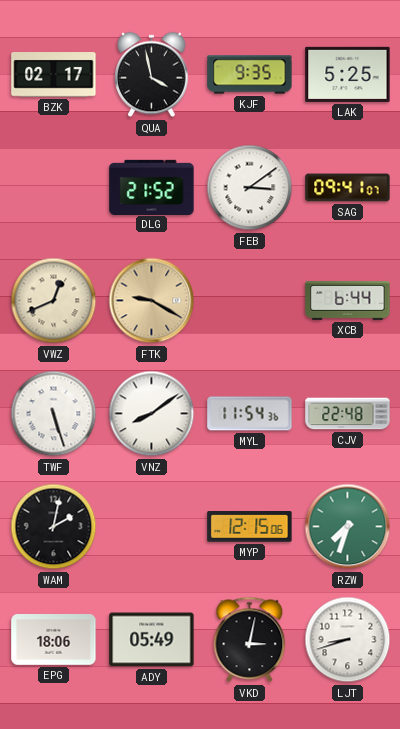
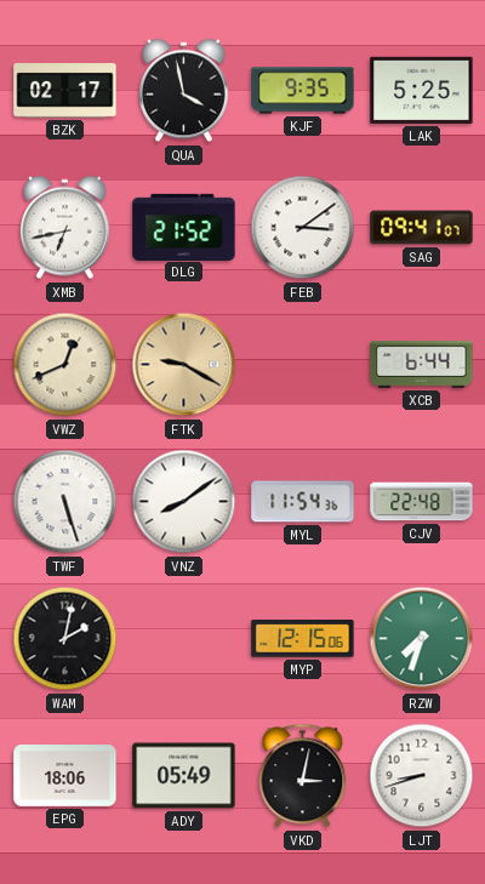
XMB: none -> 6:43
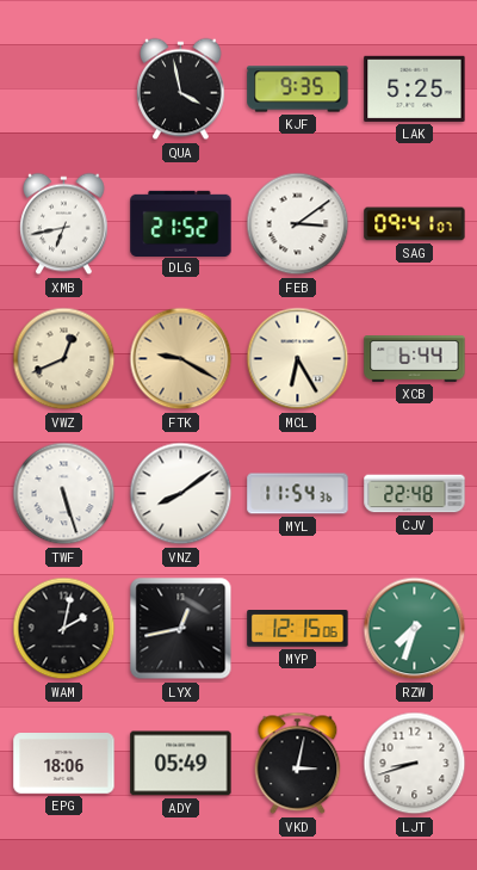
BZK: 02:17 -> none
MCL: none -> 6:25
LYX: none -> 12:43
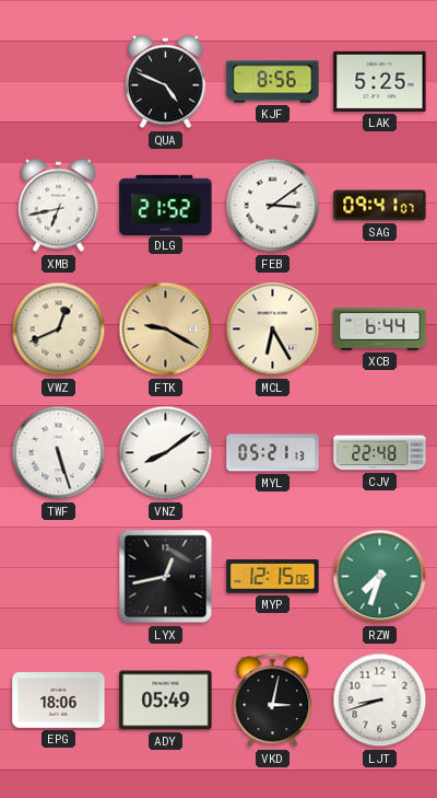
QUA: 3:58 -> 4:49
KJF: 9:35 -> 8:56
MYL: 11:54 -> 05:21
WAM: 2:02 -> none
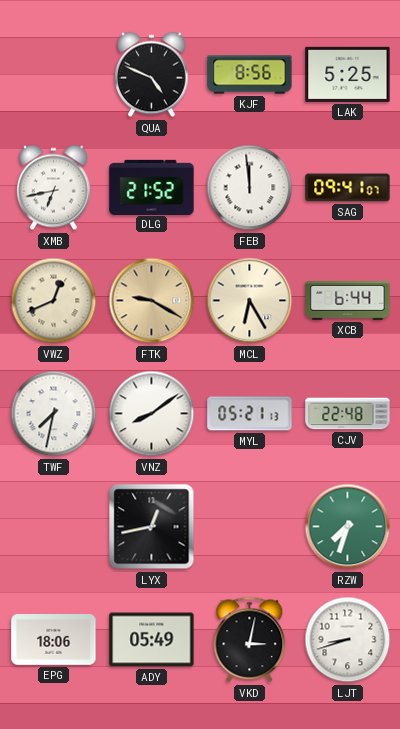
FEB: 3:09 -> 11:59
TWF: 5:27 -> 7:32
MYP: 12:15 -> none
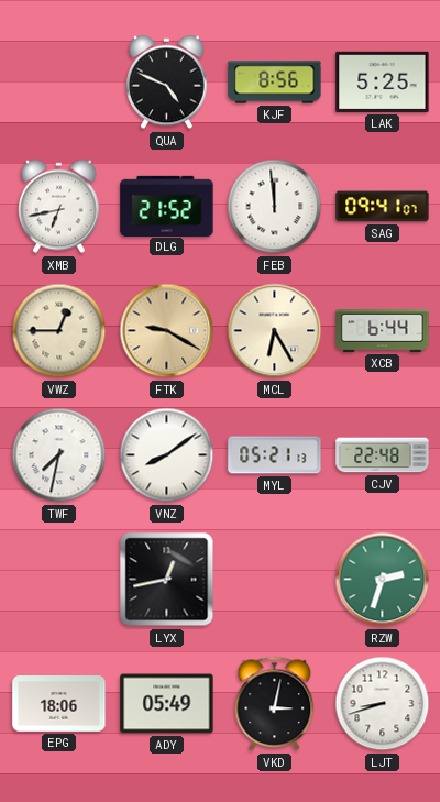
VWZ: 12:41 -> 12:45
RZW: 7:33 -> 2:33
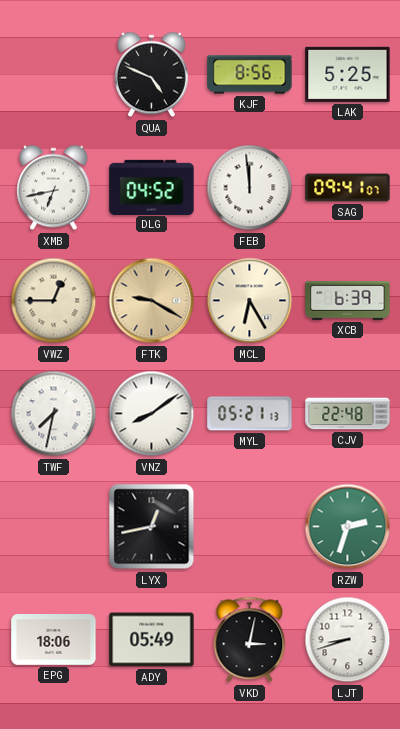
DLG: 21:52 -> 04:52
XCB: 6:44 -> 6:39
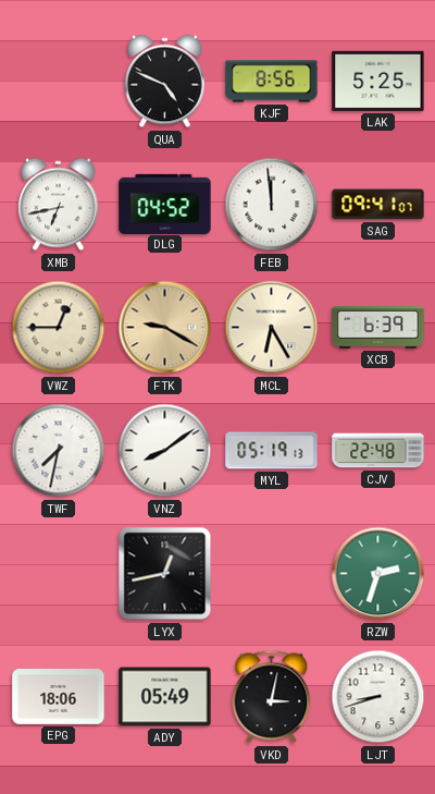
MYL: 05:21 -> 05:19
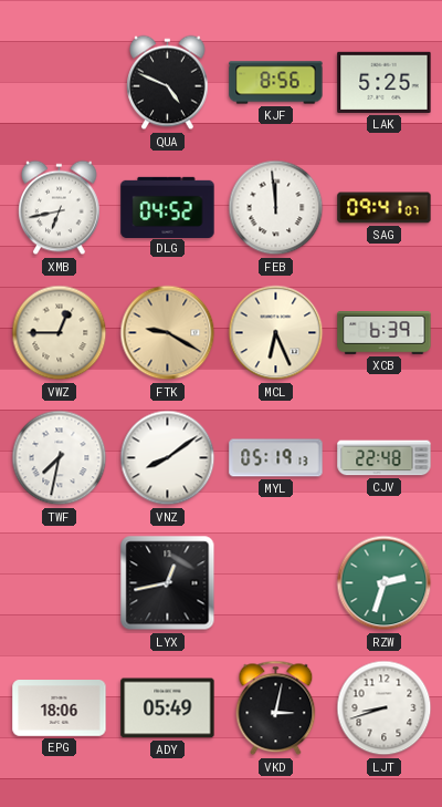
MCL: 6:25 -> 6:26
